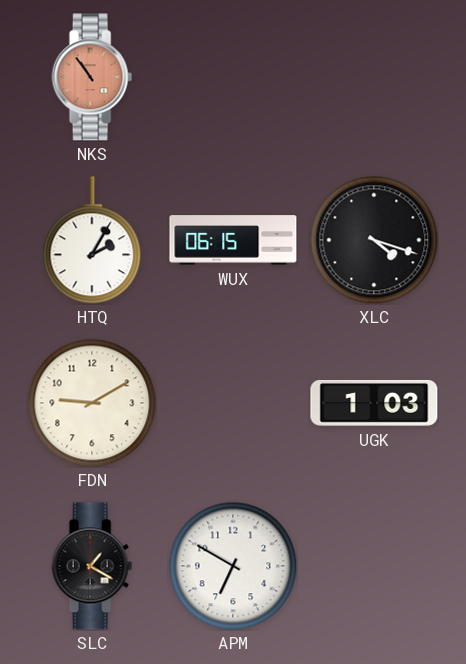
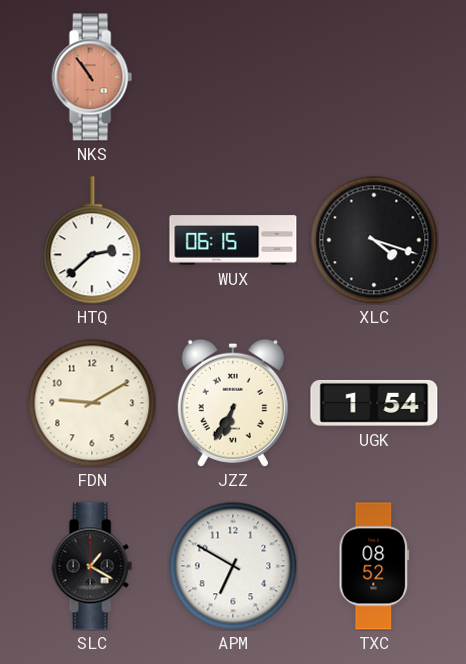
HTQ: 2:05 -> 2:38
JZZ: none -> 6:35
UGK: 1:03 -> 1:54
TXC: none -> 08:52
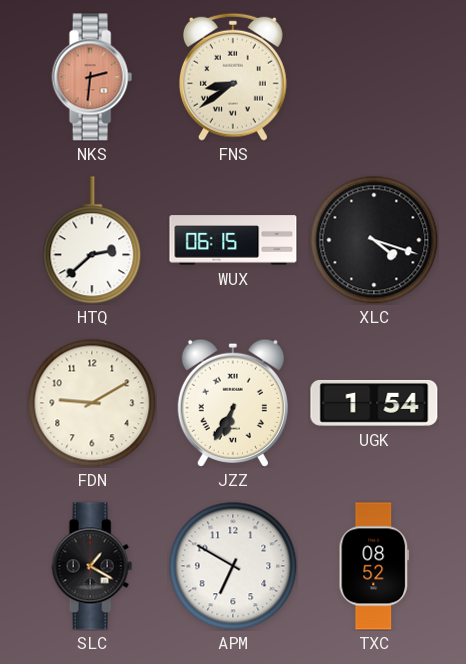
NKS: 10:54 -> 2:31
FNS: none -> 8:39
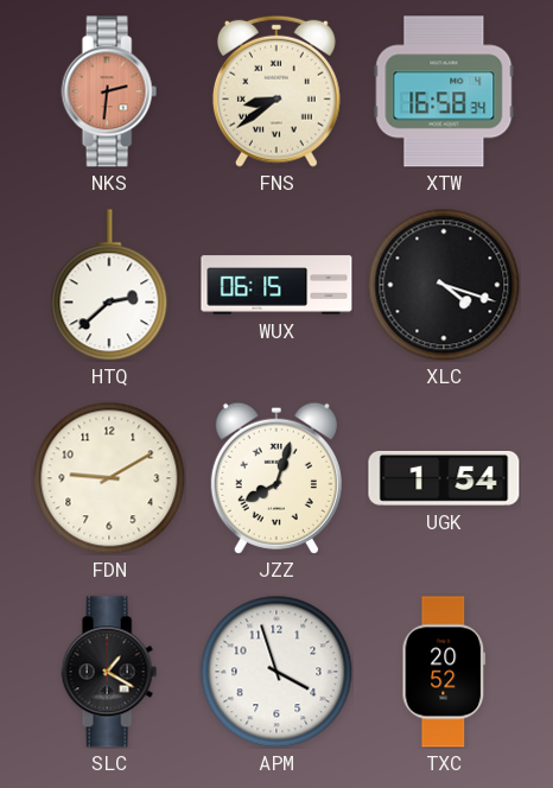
XTW: none -> 16:58
JZZ: 6:35 -> 8:03
APM: 6:50 -> 3:57
TXC: 08:52 -> 20:52
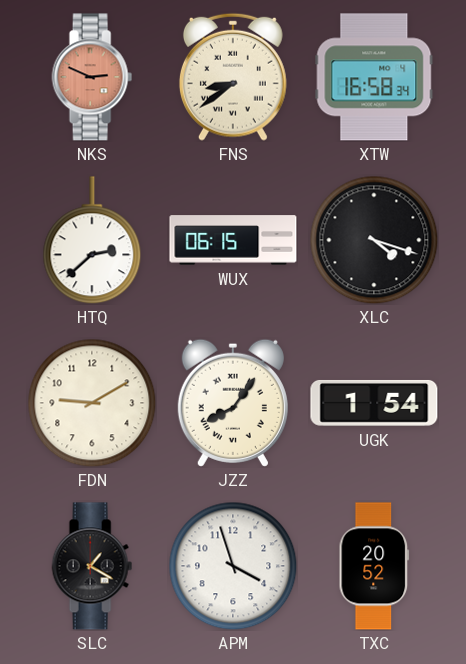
NKS: 2:31 -> 2:49
JZZ: 8:03 -> 8:06
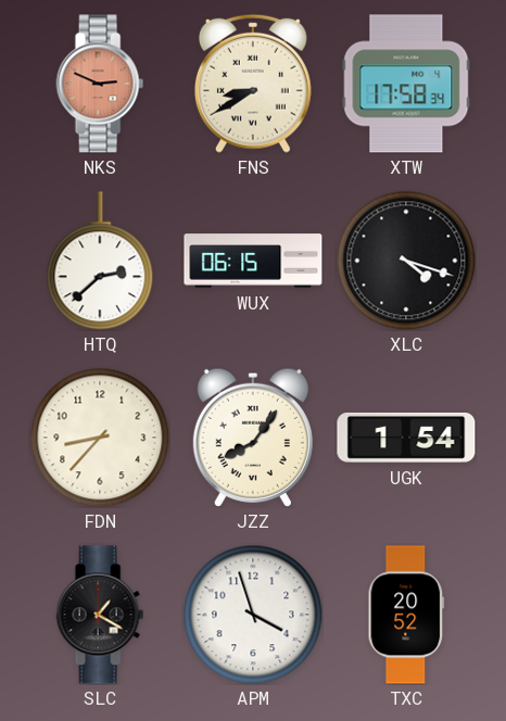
FNS: 8:39 -> 8:40
XTW: 16:58 -> 17:58
FDN: 9:10 -> 8:37
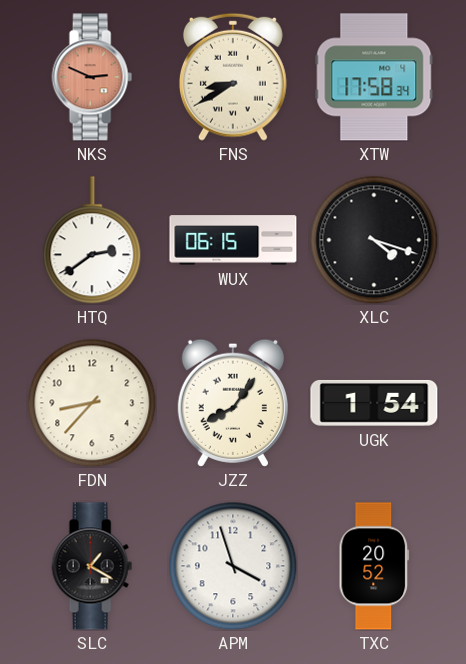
HTQ: 2:38 -> 2:39
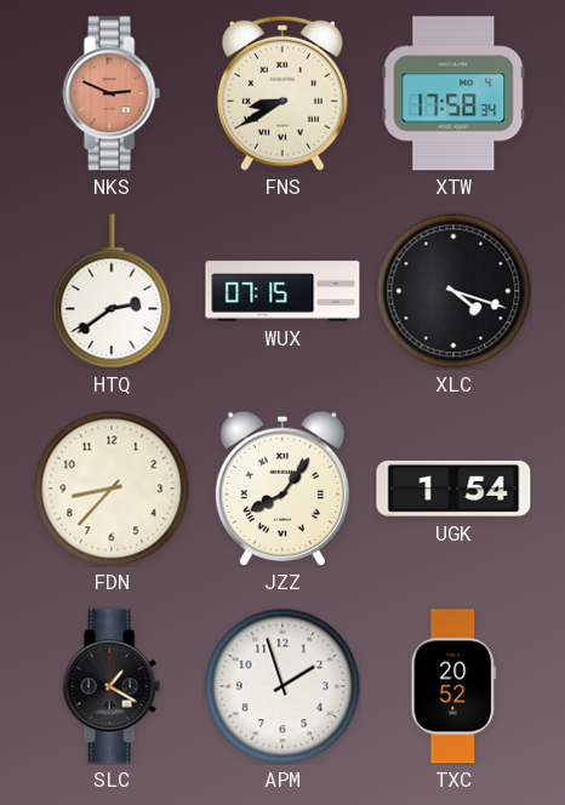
WUX: 06:15 -> 07:15
APM: 3:57 -> 1:57
